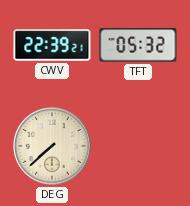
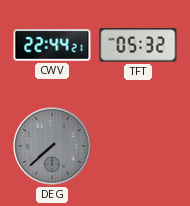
CWV: 22:39 -> 22:44
DEG dial: cream -> grey
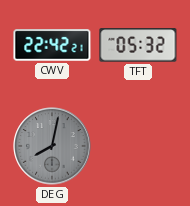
CWV: 22:44 -> 22:42
DEG: 7:38 -> 8:02
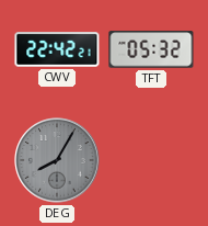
DEG: 8:02 -> 8:05
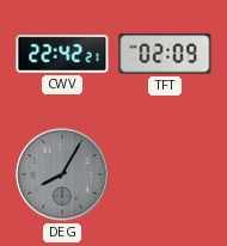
TFT: 05:32 -> 02:09
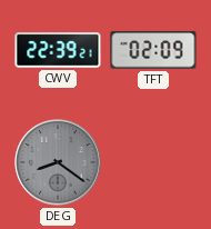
CWV: 22:42 -> 22:39
DEG: 8:05 -> 8:21
